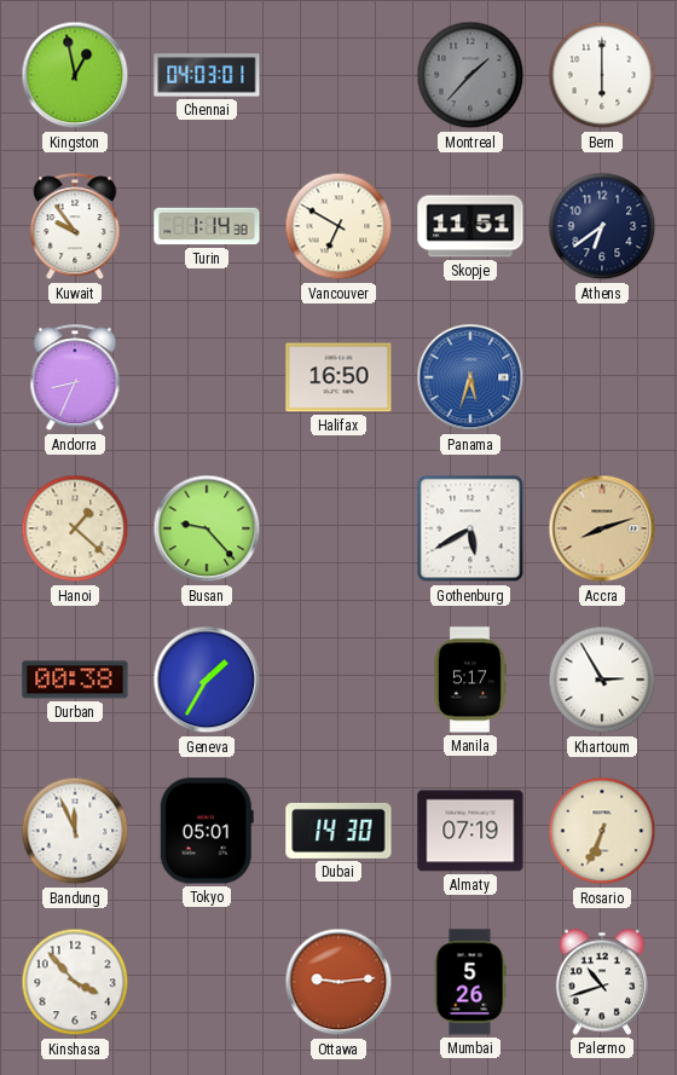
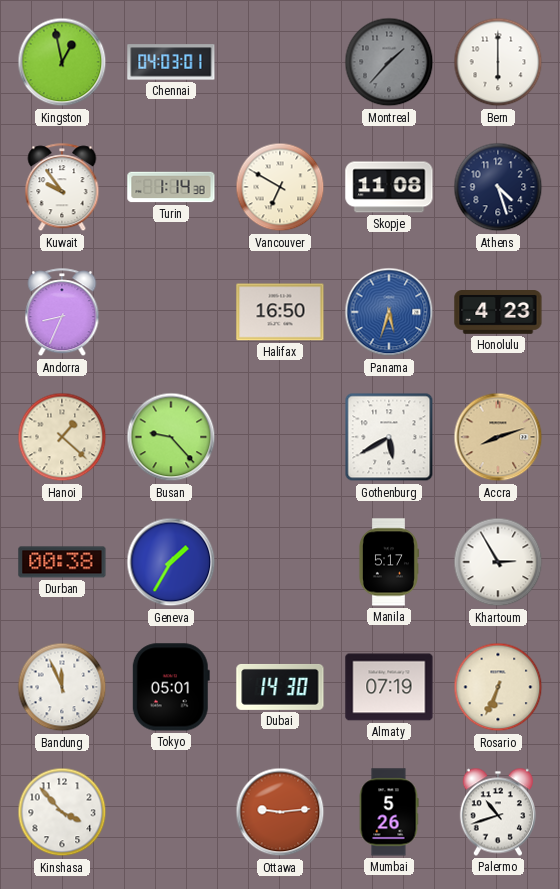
Skopje: 11:51 -> 11:08
Athens: 6:39 -> 4:27
Honolulu: none -> 4:23
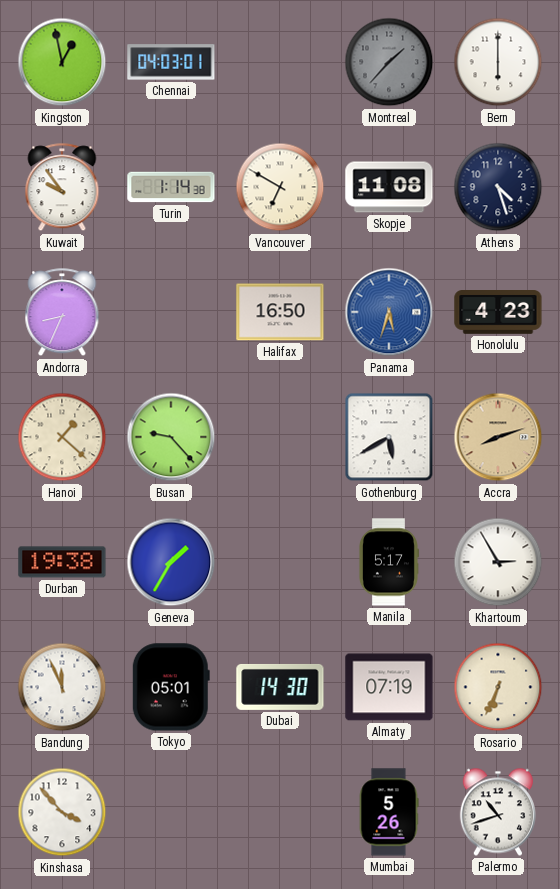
Durban: 00:38 -> 19:38
Ottawa: 9:14 -> none
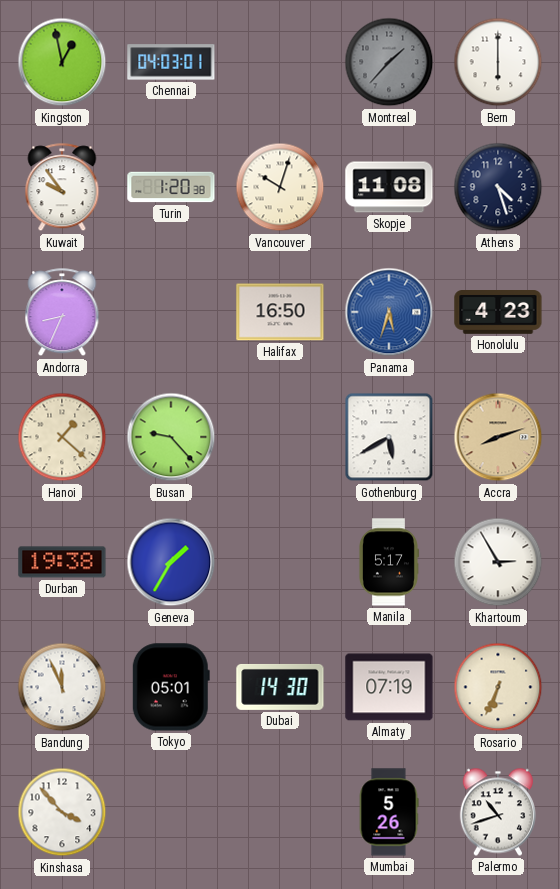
Turin: 1:14 -> 1:20
Vancouver: 6:50 -> 10:03
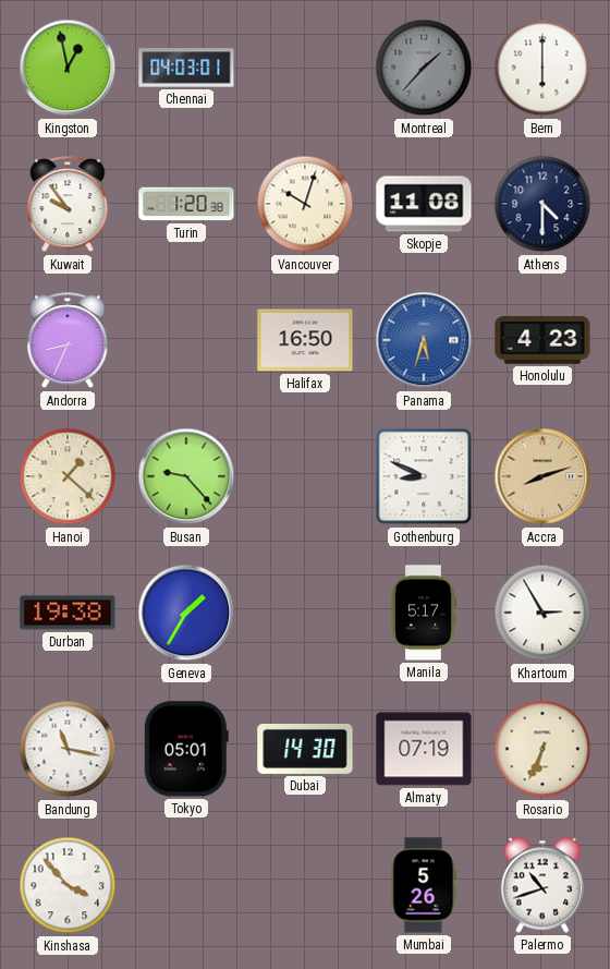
Athens: 4:27 -> 4:30
Gothenburg: 5:40 -> 8:49
Bandung: 11:56 -> 11:17
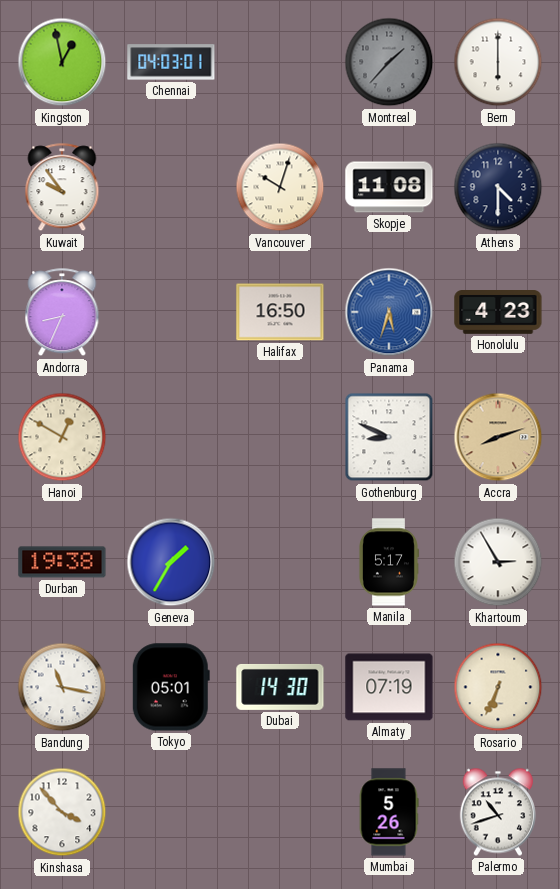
Turin: 1:20 -> none
Hanoi: 1:22 -> 12:50
Busan: 9:23 -> none
